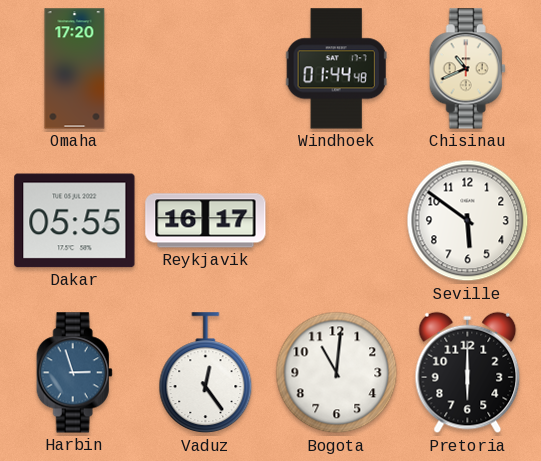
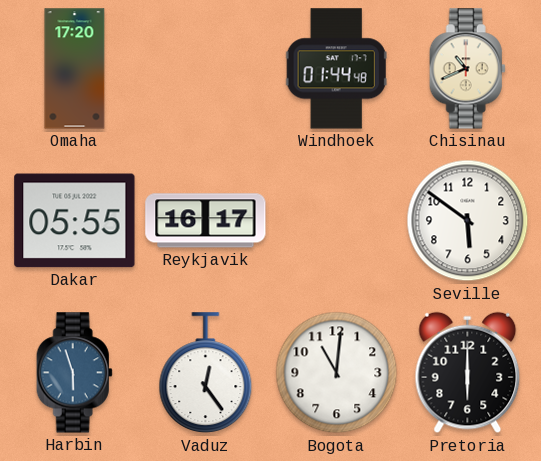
Harbin: 2:57 -> 5:57
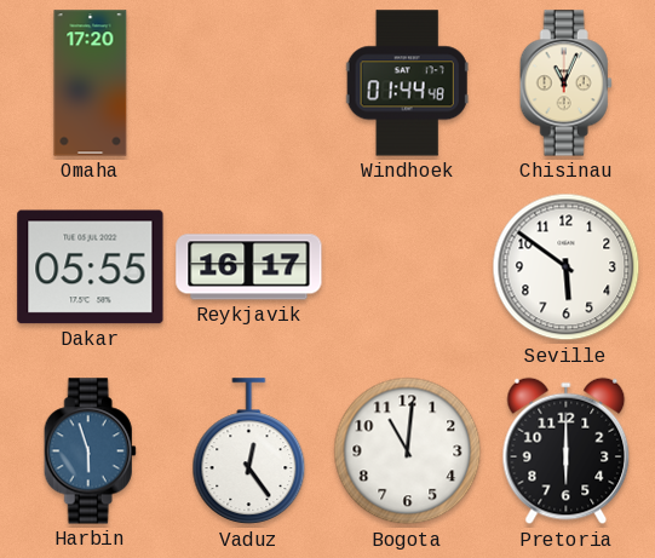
Chisinau: 10:41 -> 11:04
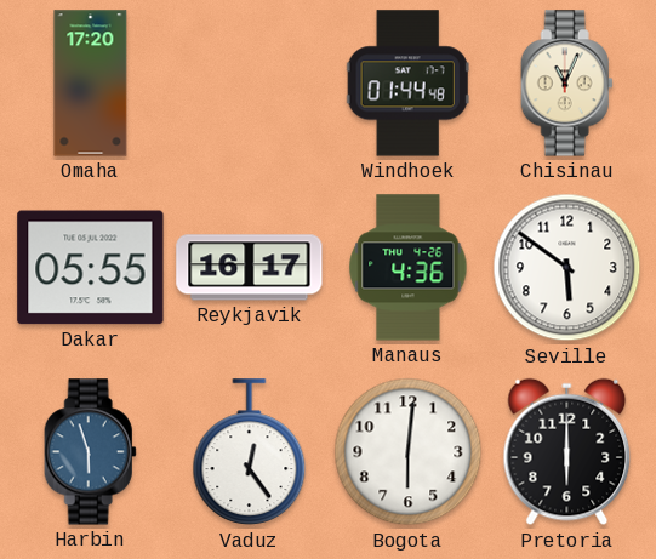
Manaus: none -> 4:36
Bogota: 11:01 -> 6:01
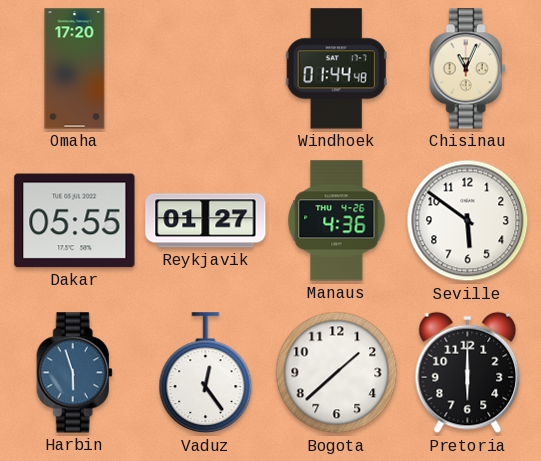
Reykjavik: 16:17 -> 01:27
Bogota: 6:01 -> 1:38
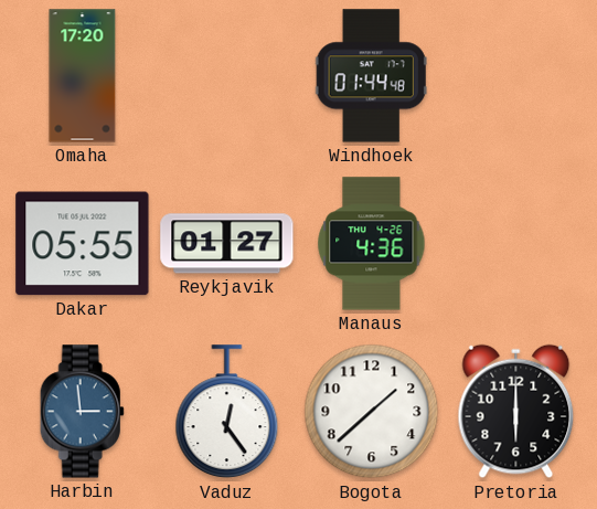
Chisinau: 11:04 -> none
Seville: 5:51 -> none
Harbin: 5:57 -> 2:59
